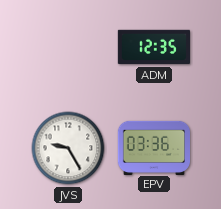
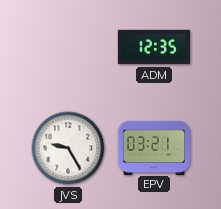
EPV: 03:36 -> 03:21
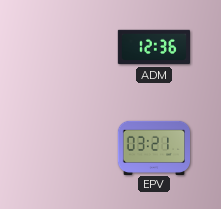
ADM: 12:35 -> 12:36
JVS: 9:25 -> none
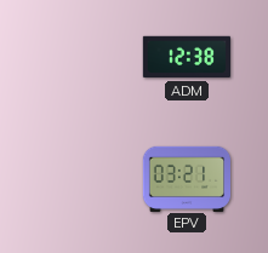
ADM: 12:36 -> 12:38
